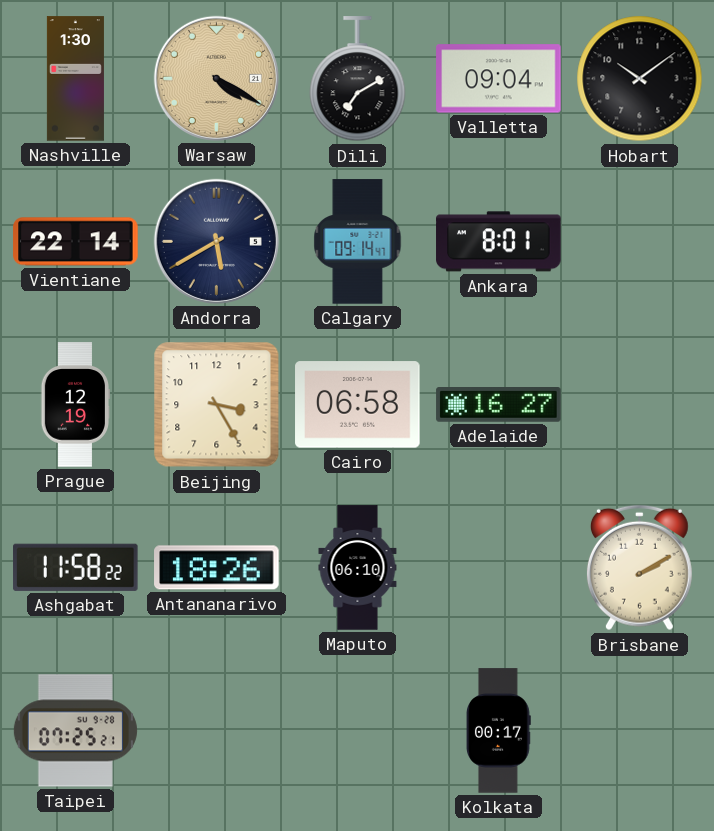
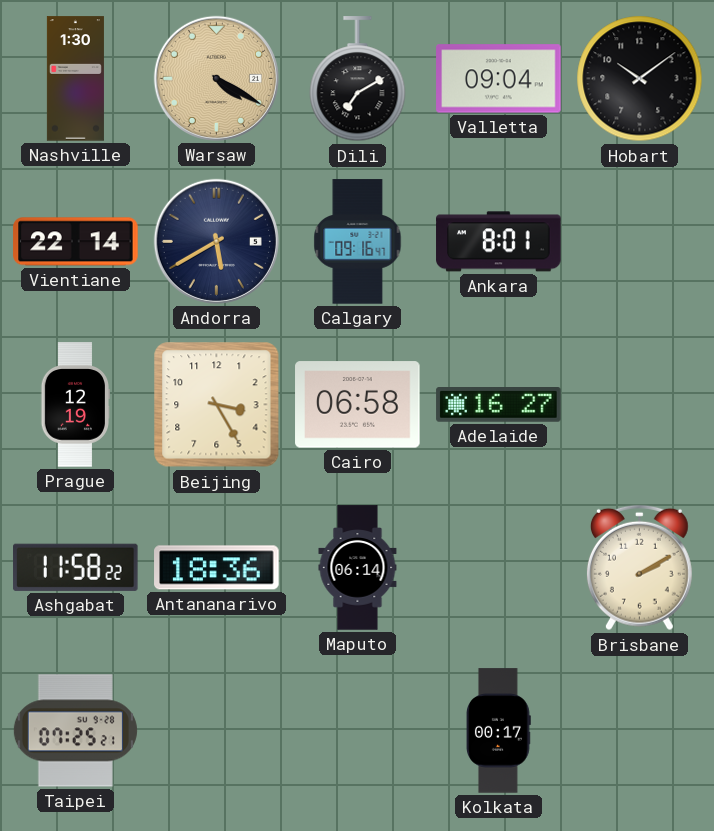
Calgary: 09:14 -> 09:16
Antananarivo: 18:26 -> 18:36
Maputo: 06:10 -> 06:14
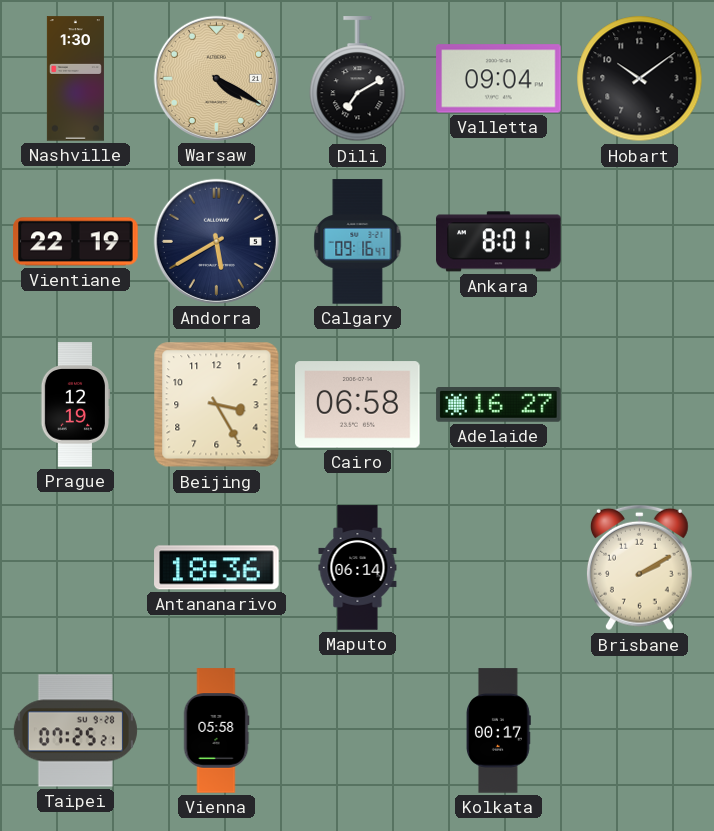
Vientiane: 22:14 -> 22:19
Ashgabat: 11:58 -> none
Vienna: none -> 05:58
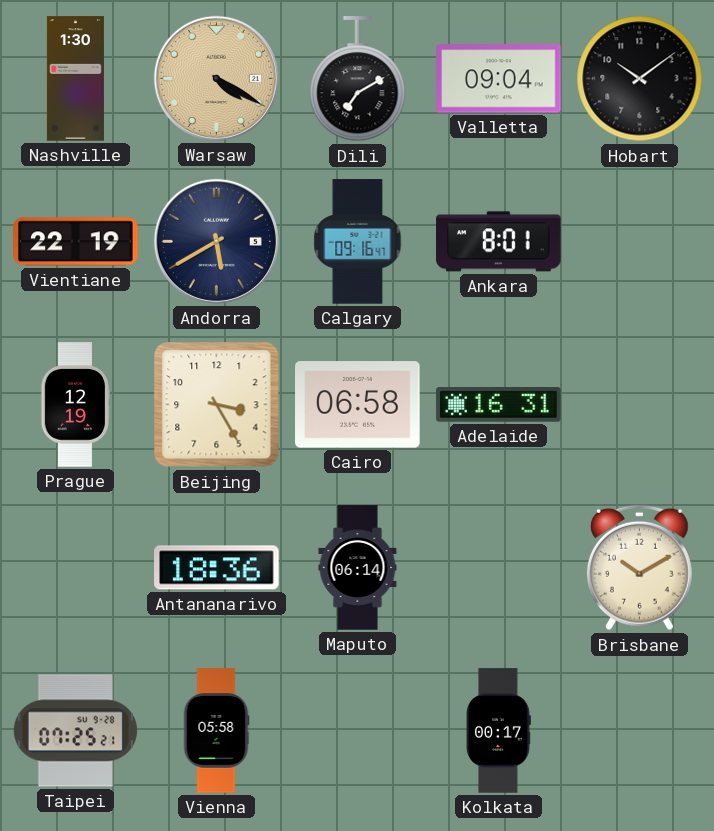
Adelaide: 16:27 -> 16:31
Brisbane: 2:10 -> 10:10
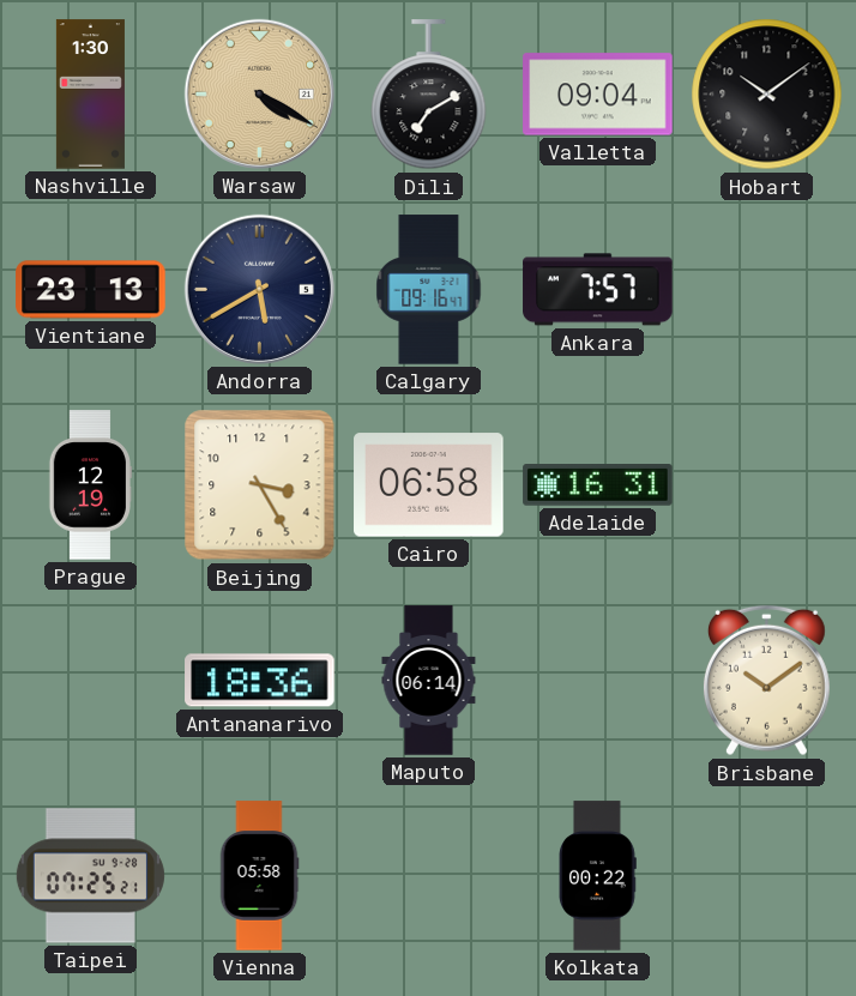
Vientiane: 22:19 -> 23:13
Ankara: 8:01 -> 7:57
Brisbane: 10:10 -> 10:09
Kolkata: 00:17 -> 00:22
